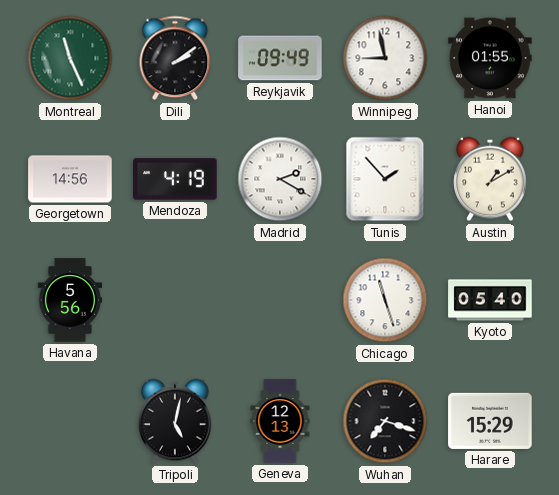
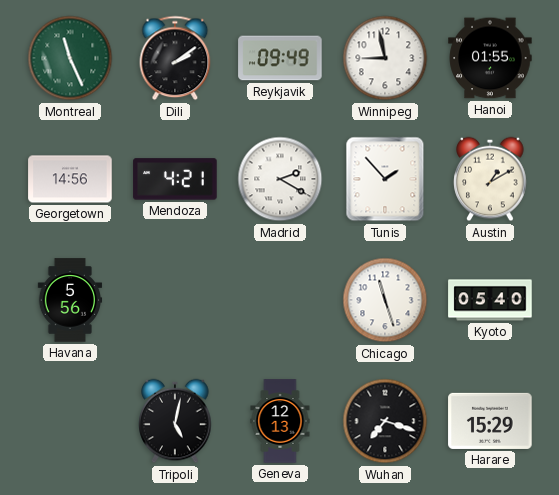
Mendoza: 4:19 -> 4:21
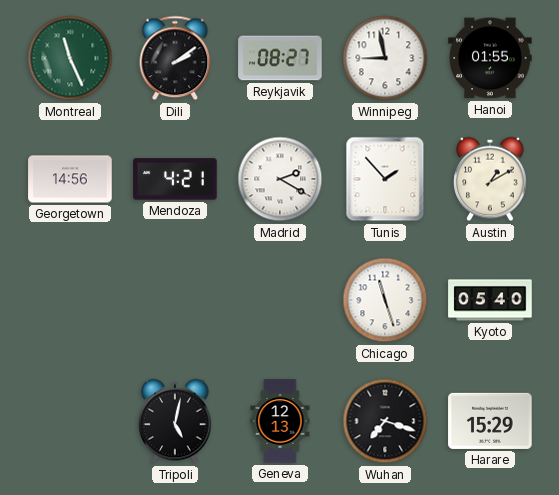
Reykjavik: 09:49 -> 08:27
Havana: 5:56 -> none
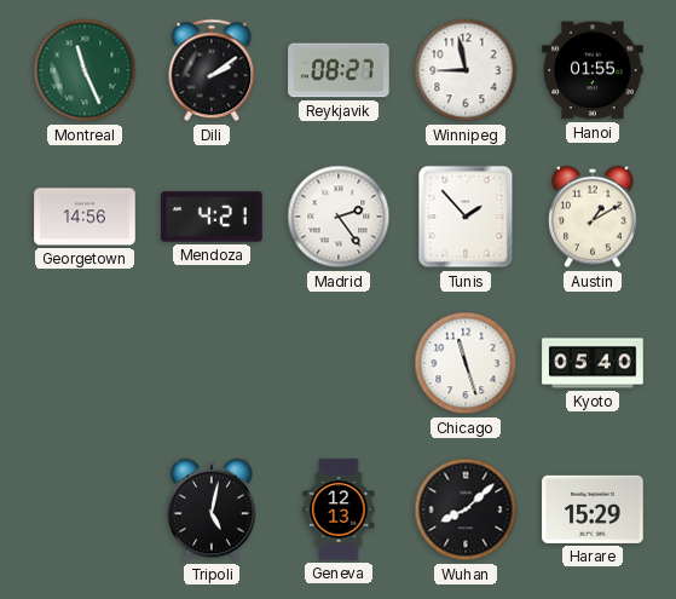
Madrid: 2:20 -> 2:24
Wuhan: 7:18 -> 8:08
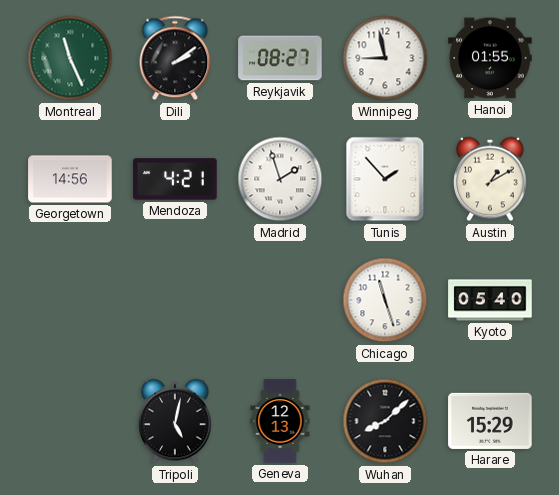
Madrid: 2:24 -> 1:57
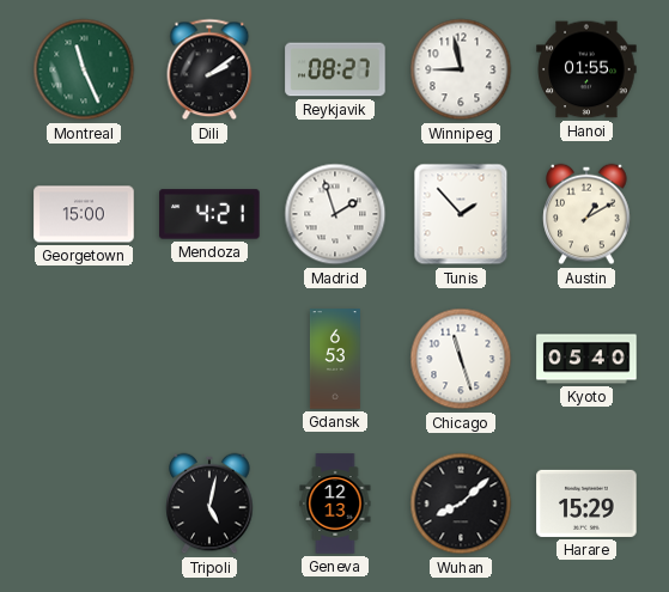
Georgetown: 14:56 -> 15:00
Gdansk: none -> 6:53
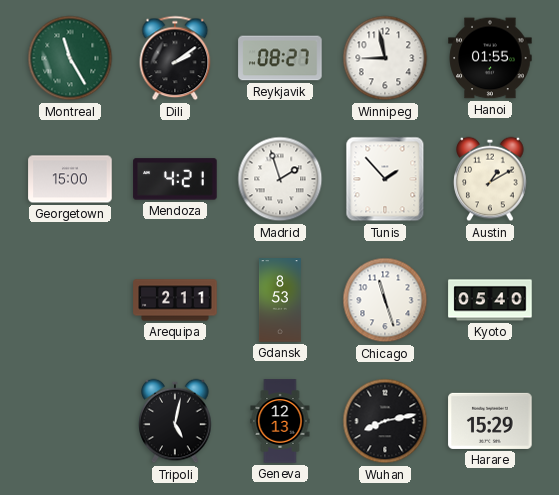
Montreal: 11:26 -> 11:25
Arequipa: none -> 2:11
Gdansk: 6:53 -> 8:53
Wuhan: 8:08 -> 8:13
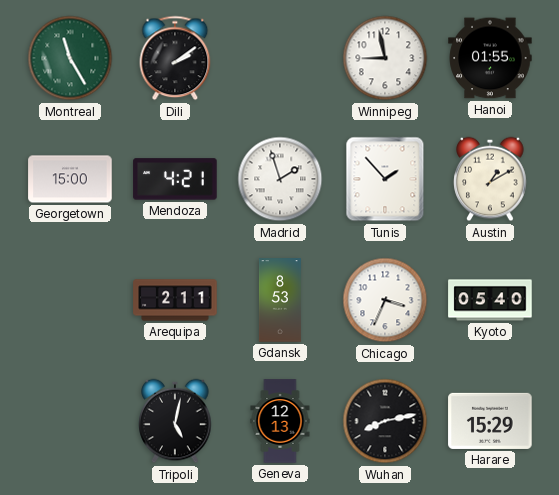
Reykjavik: 08:27 -> none
Chicago: 11:27 -> 3:34
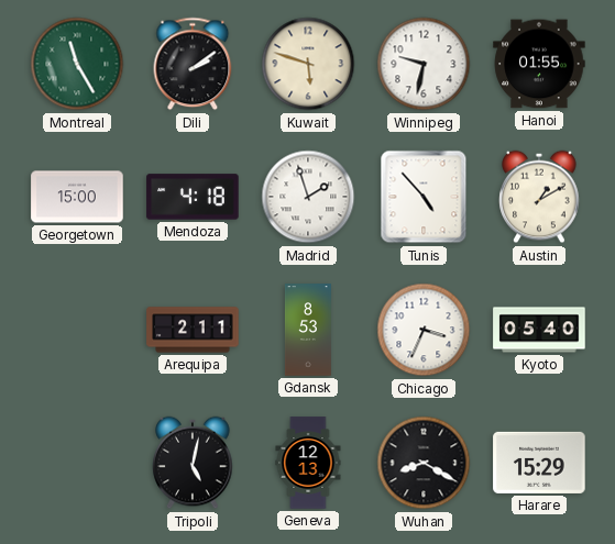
Kuwait: none -> 5:48
Winnipeg: 8:58 -> 9:32
Mendoza: 4:21 -> 4:18
Tunis: 1:53 -> 4:53
Wuhan: 8:13 -> 8:20
